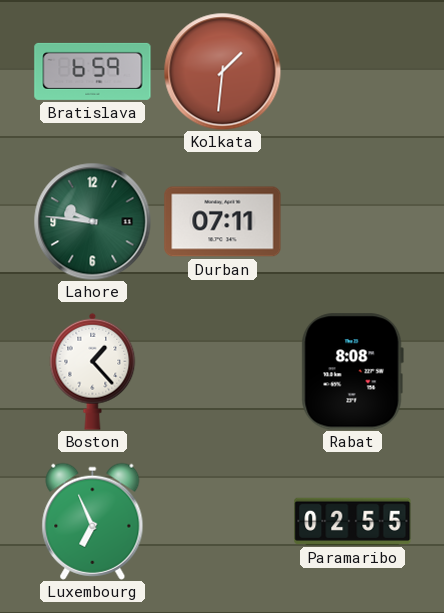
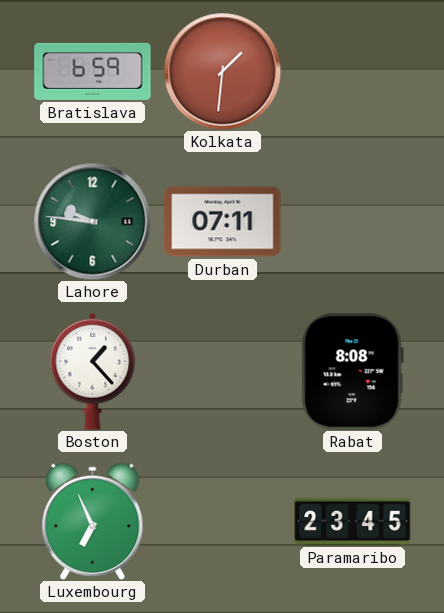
Paramaribo: 02:55 -> 23:45
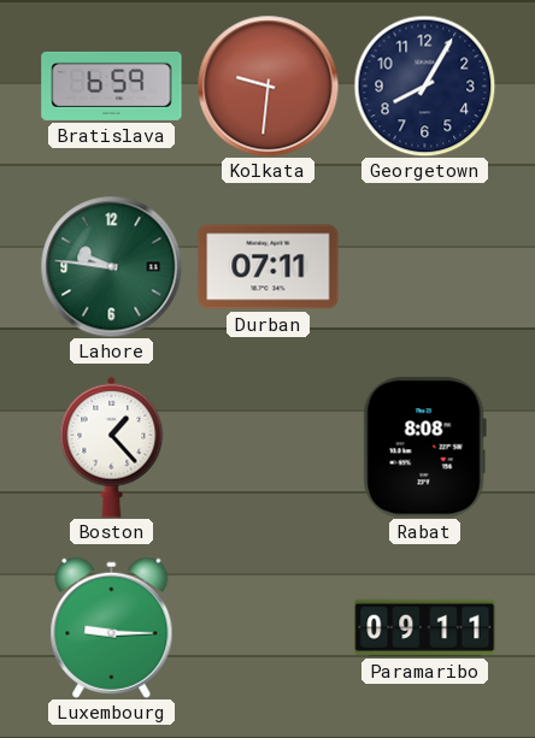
Kolkata: 1:31 -> 9:31
Georgetown: none -> 8:05
Luxembourg: 6:56 -> 9:15
Paramaribo: 23:45 -> 09:11
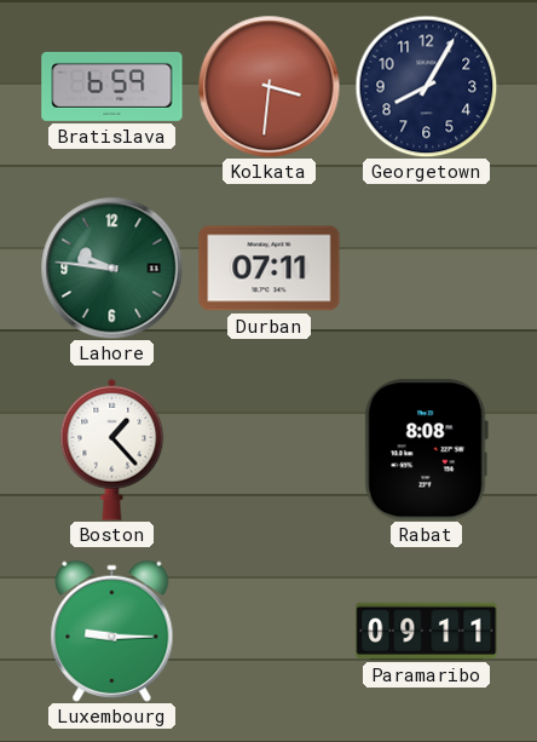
Kolkata: 9:31 -> 3:31
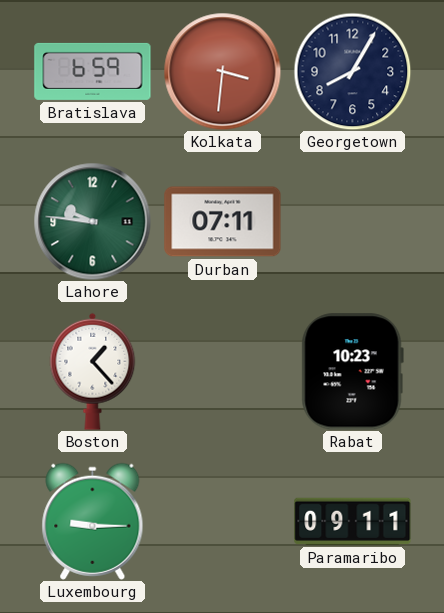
Rabat: 8:08 -> 10:23
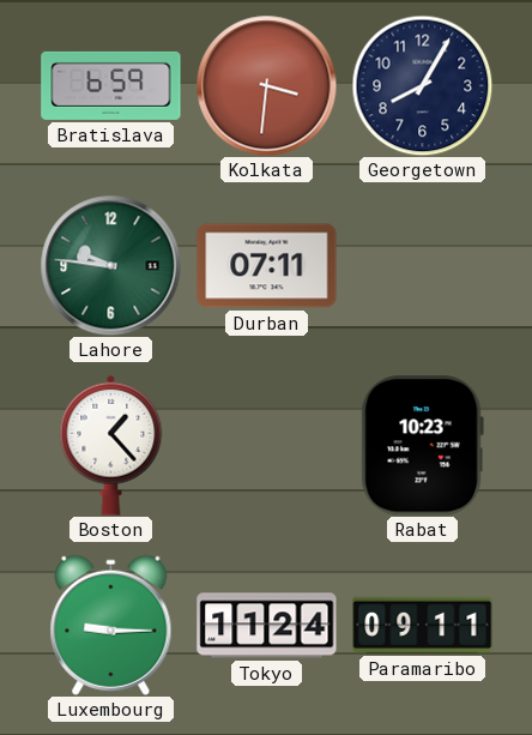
Tokyo: none -> 11:24
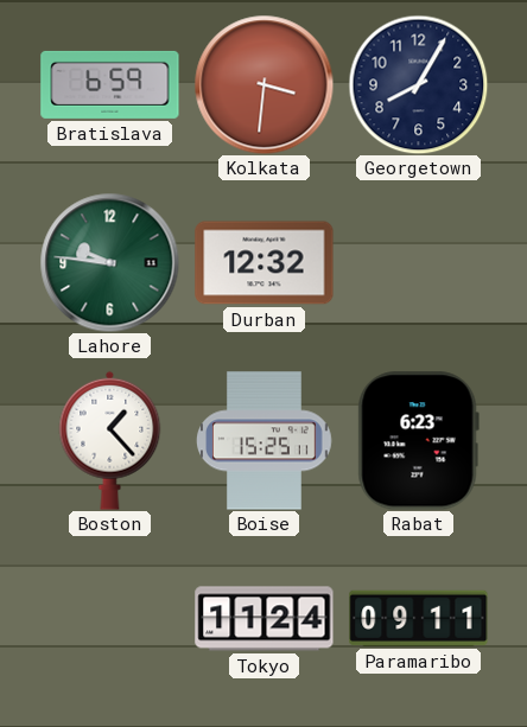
Durban: 07:11 -> 12:32
Boise: none -> 15:25
Rabat: 10:23 -> 6:23
Luxembourg: 9:15 -> none
